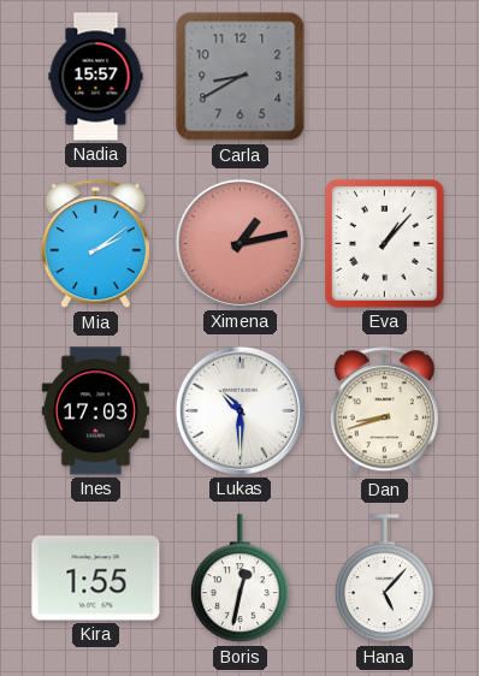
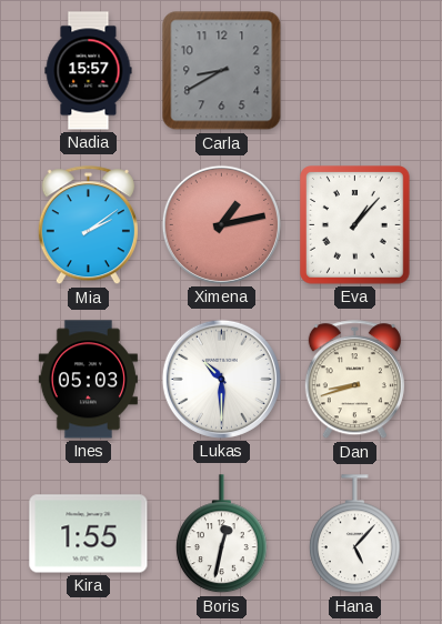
Ines: 17:03 -> 05:03
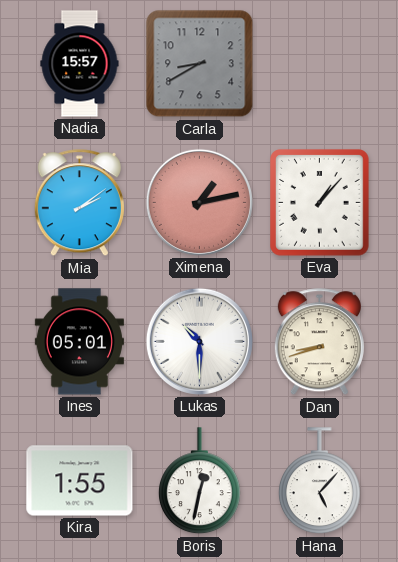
Ines: 05:03 -> 05:01
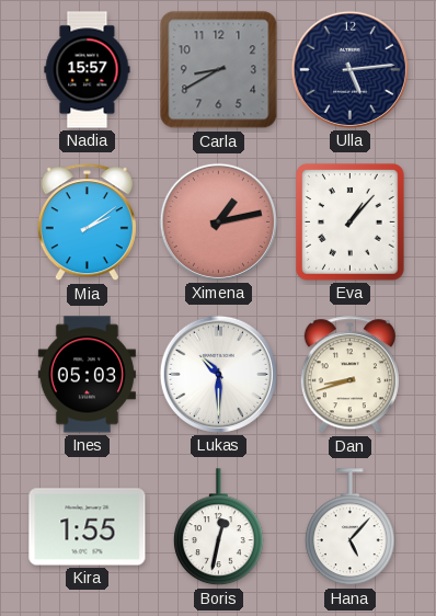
Ulla: none -> 5:14
Ines: 05:01 -> 05:03
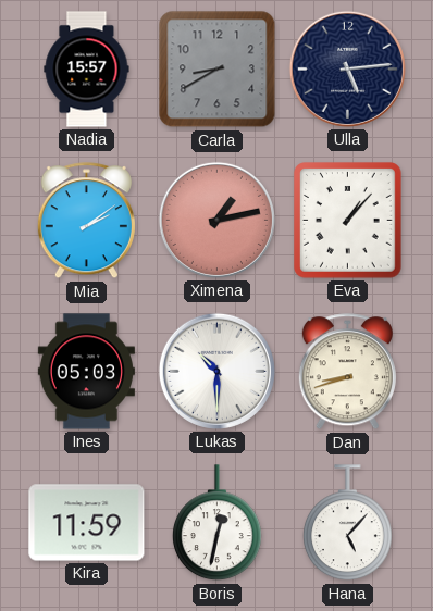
Kira: 1:55 -> 11:59
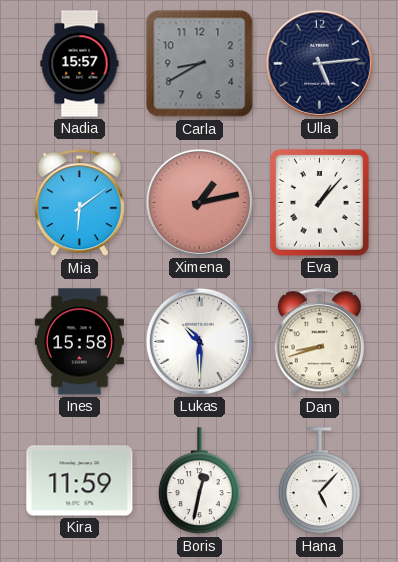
Mia: 2:09 -> 6:09
Ines: 05:03 -> 15:58
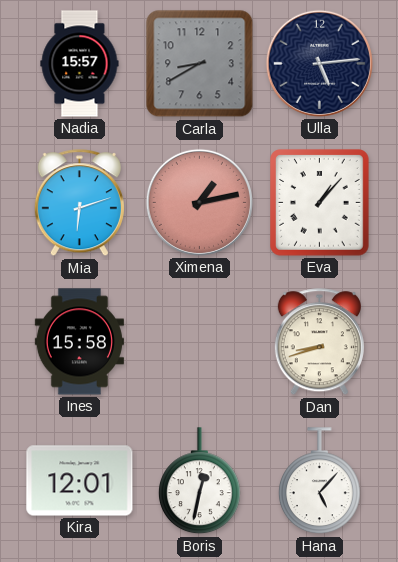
Mia: 6:09 -> 6:12
Lukas: 10:30 -> none
Kira: 11:59 -> 12:01
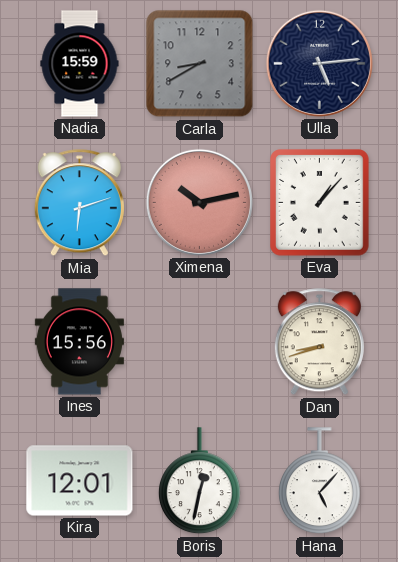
Nadia: 15:57 -> 15:59
Ximena: 1:13 -> 10:13
Ines: 15:58 -> 15:56
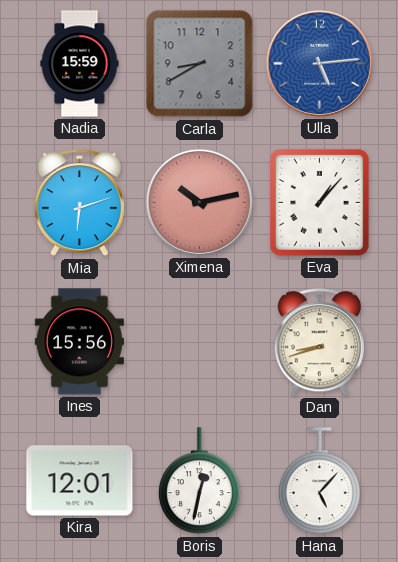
Ulla dial: navy -> blue
